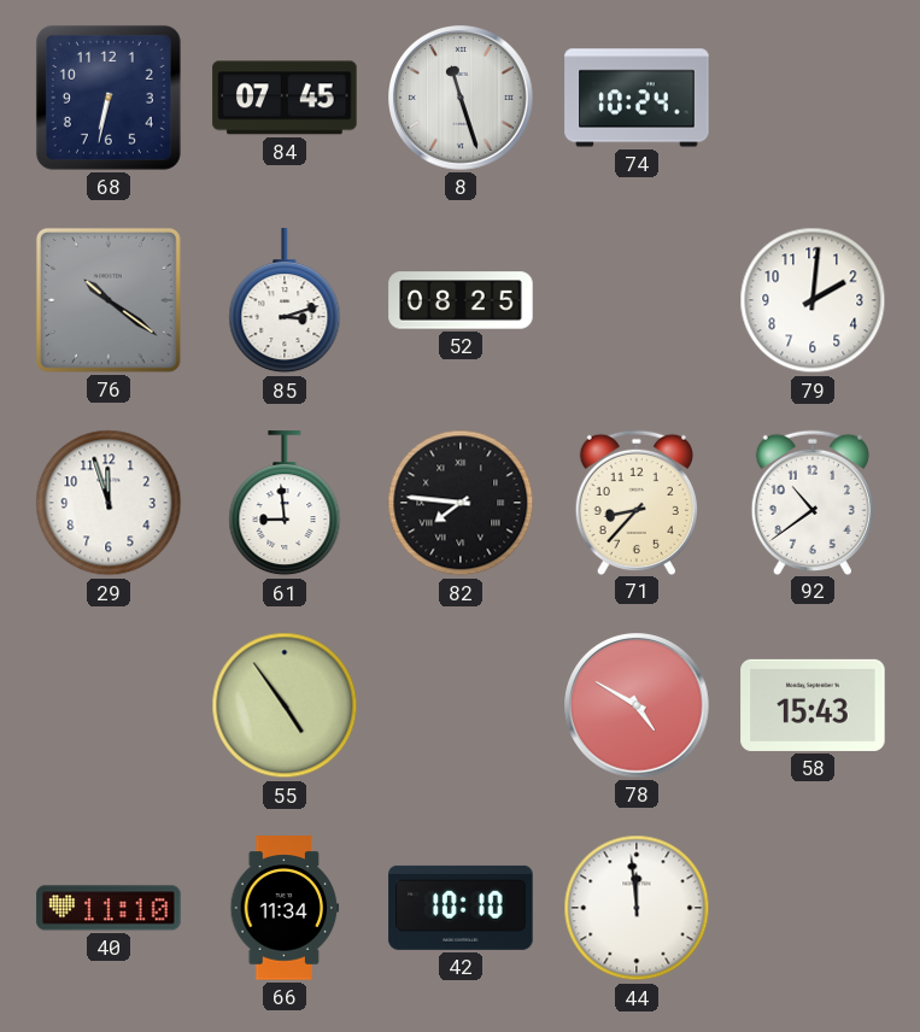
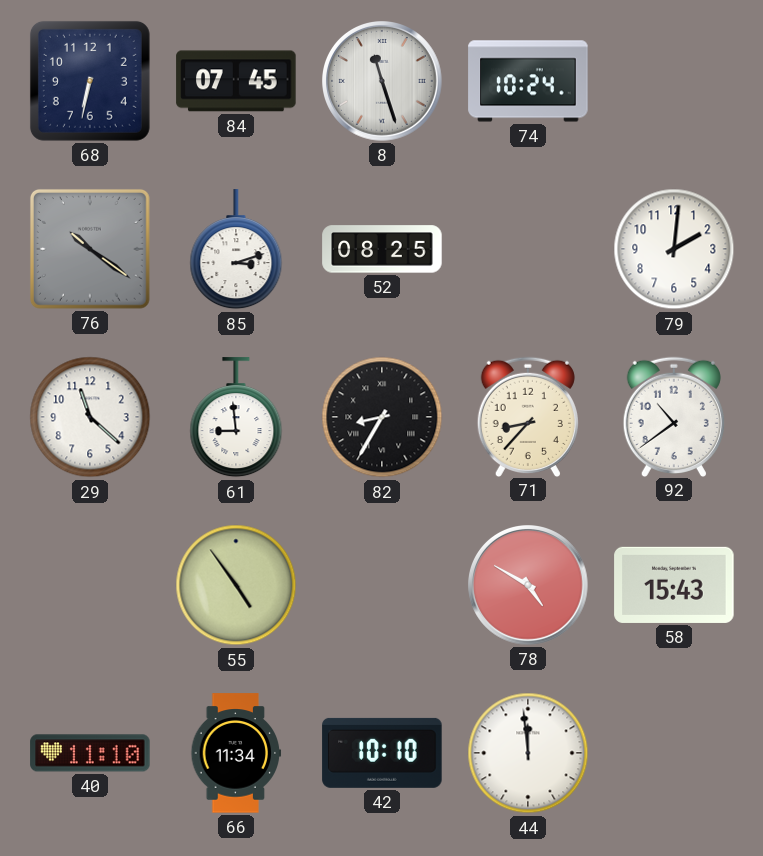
29: 11:57 -> 11:22
82: 7:46 -> 8:35
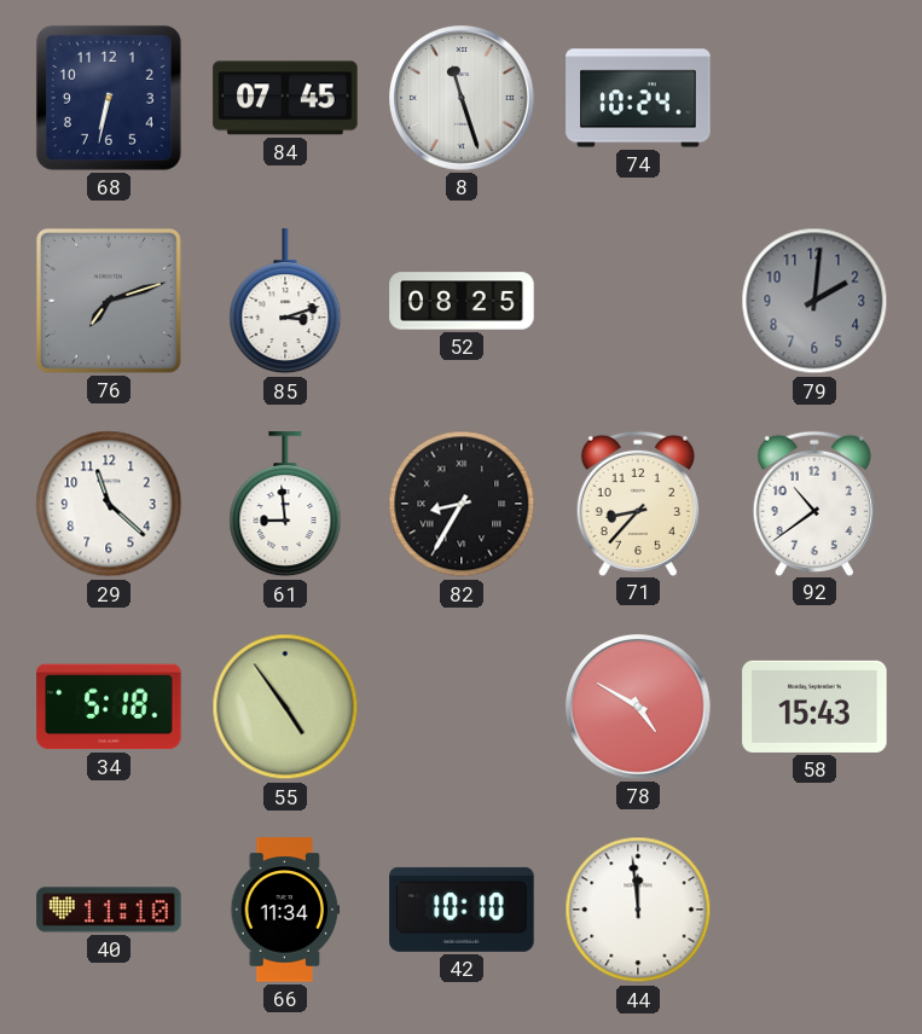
76: 10:21 -> 7:12
79 dial: white -> grey
34: none -> 5:18
